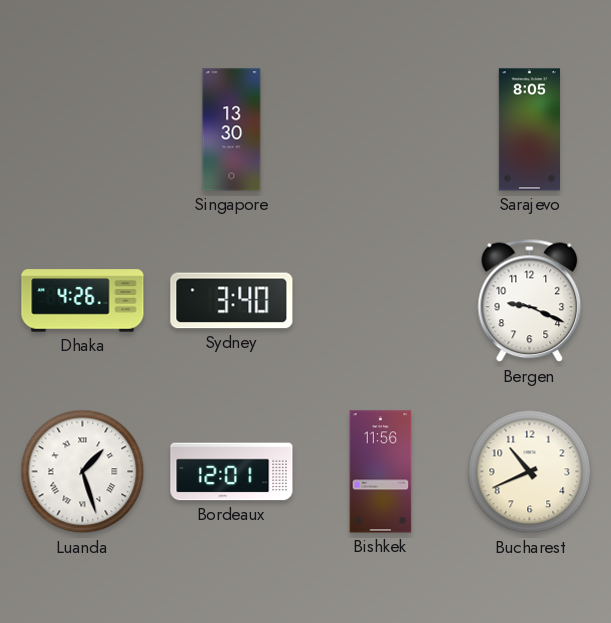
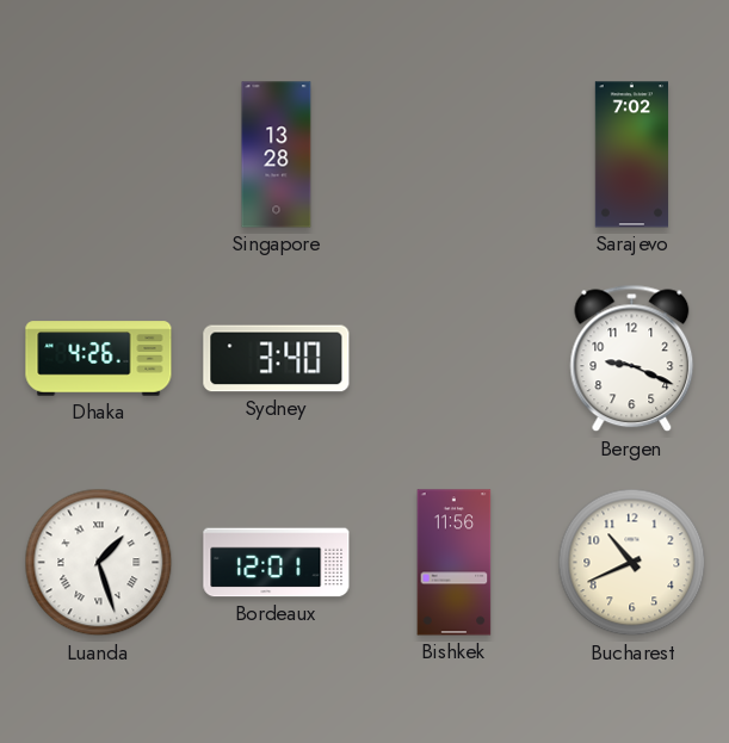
Singapore: 13:30 -> 13:28
Sarajevo: 8:05 -> 7:02
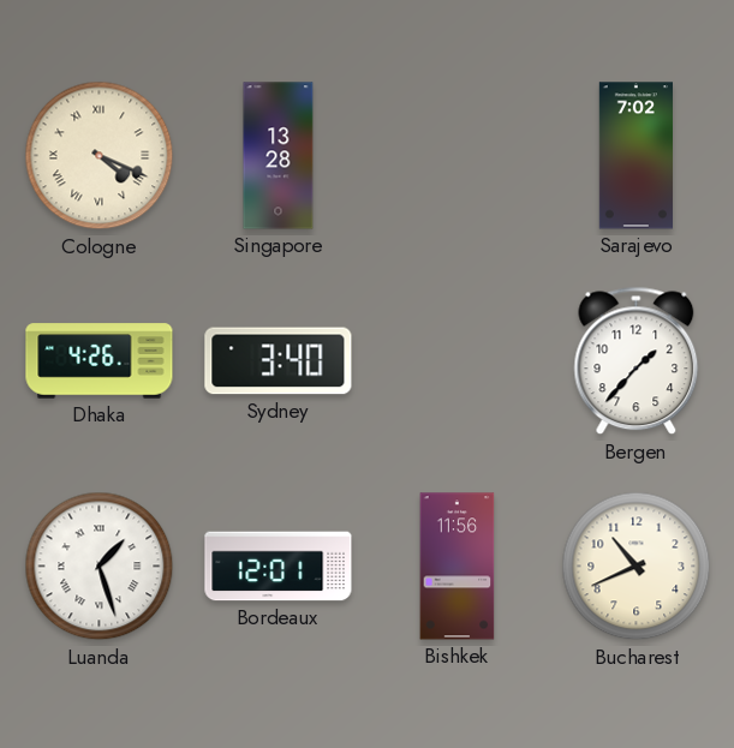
Cologne: none -> 4:19
Bergen: 9:19 -> 1:37
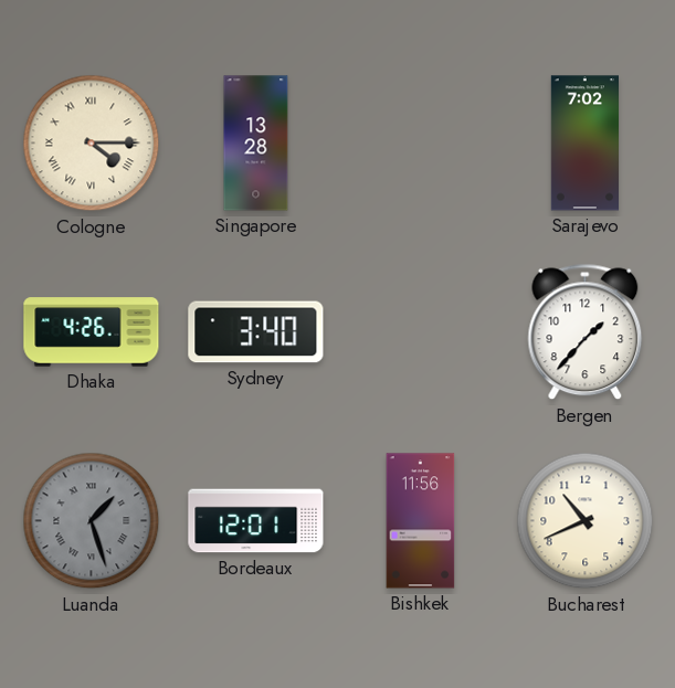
Cologne: 4:19 -> 4:15
Luanda dial: white -> grey
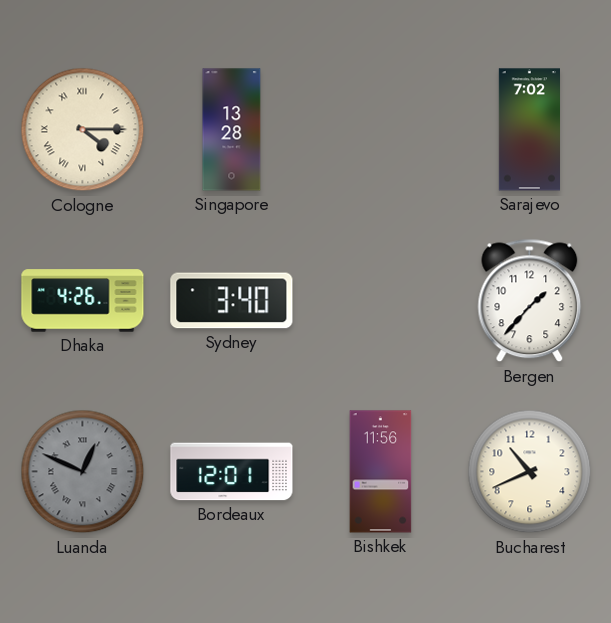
Luanda: 1:27 -> 12:49
